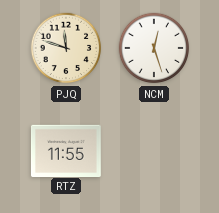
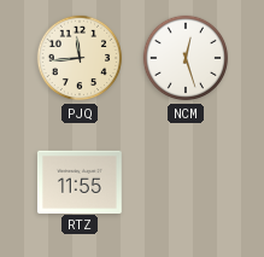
PJQ: 11:48 -> 11:44
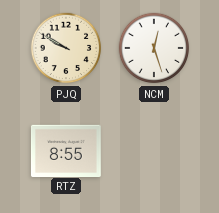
PJQ: 11:44 -> 9:50
RTZ: 11:55 -> 8:55
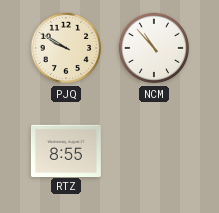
NCM: 12:27 -> 10:53
